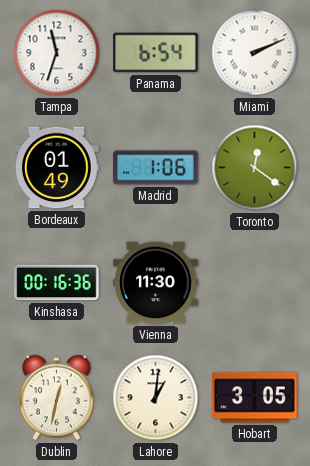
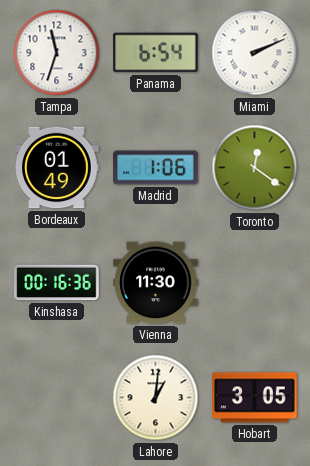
Dublin: 12:32 -> none
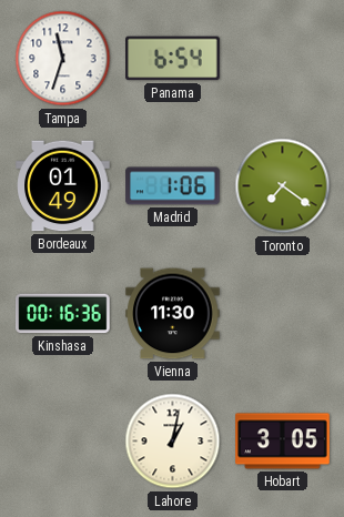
Miami: 2:11 -> none
Toronto: 12:21 -> 7:21
Lahore: 1:01 -> 1:02
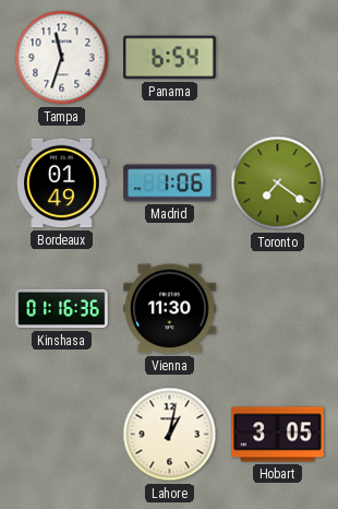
Kinshasa: 00:16 -> 01:16
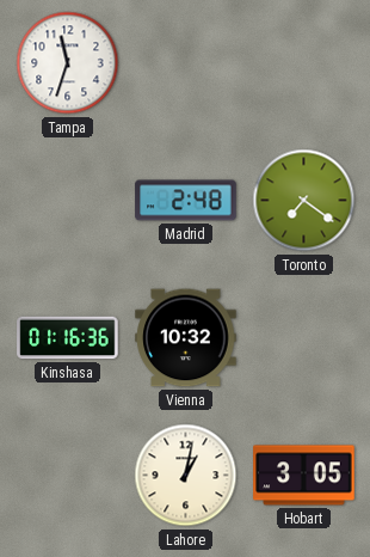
Panama: 6:54 -> none
Bordeaux: 01:49 -> none
Madrid: 1:06 -> 2:48
Vienna: 11:30 -> 10:32
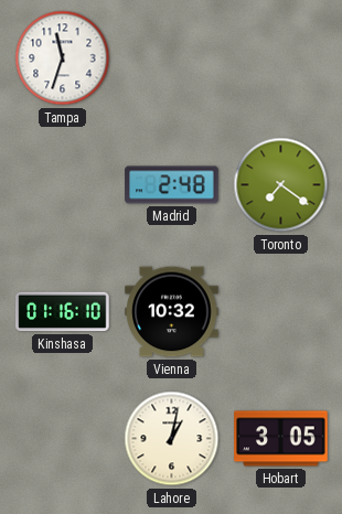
Kinshasa: 01:16:36 -> 01:16:10
